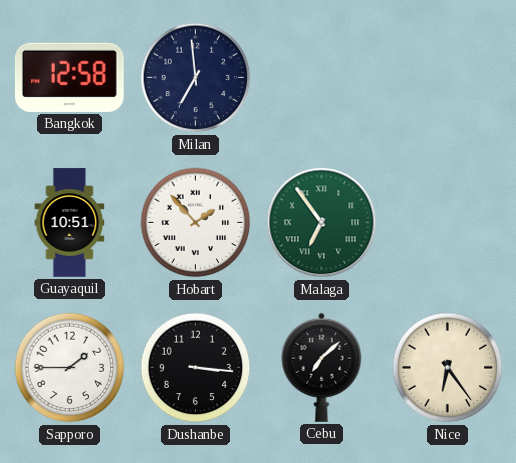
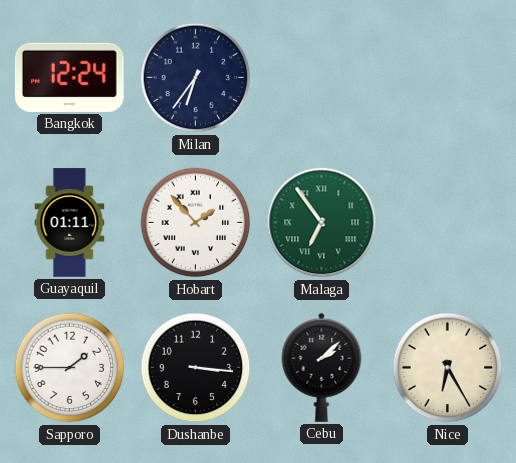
Bangkok: 12:58 -> 12:24
Milan: 6:59 -> 6:36
Guayaquil: 10:51 -> 01:11
Cebu: 7:08 -> 2:08
Nice: 6:24 -> 6:25
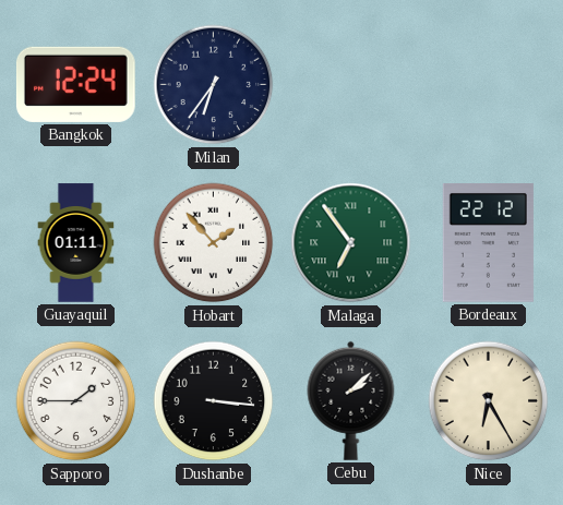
Bordeaux: none -> 22:12
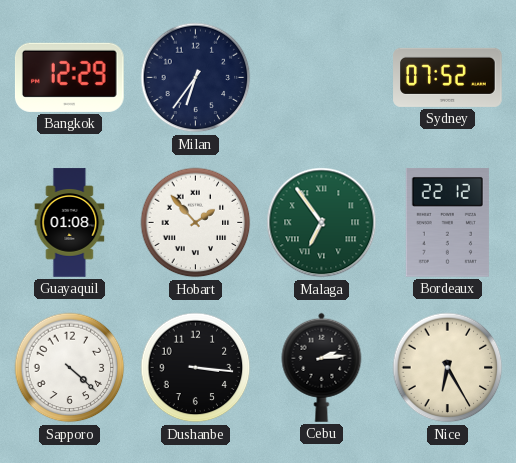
Bangkok: 12:24 -> 12:29
Sydney: none -> 07:52
Guayaquil: 01:11 -> 01:08
Sapporo: 1:45 -> 4:22
Cebu: 2:08 -> 2:14
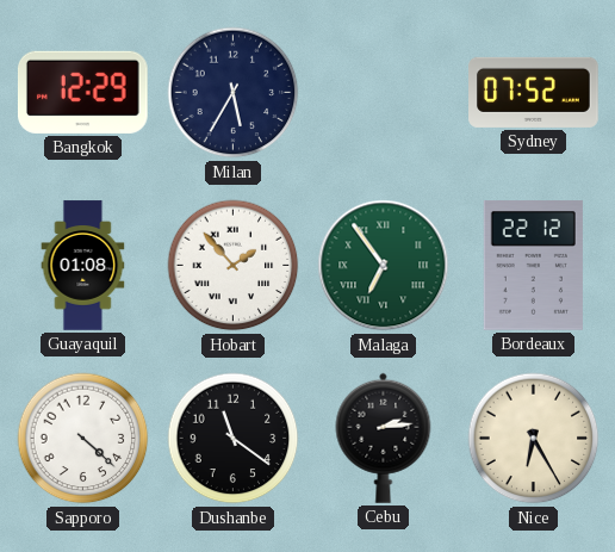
Milan: 6:36 -> 5:35
Dushanbe: 3:16 -> 11:21
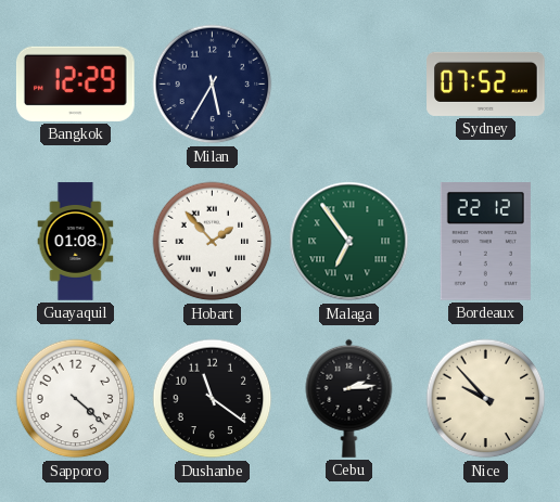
Nice: 6:25 -> 9:53
